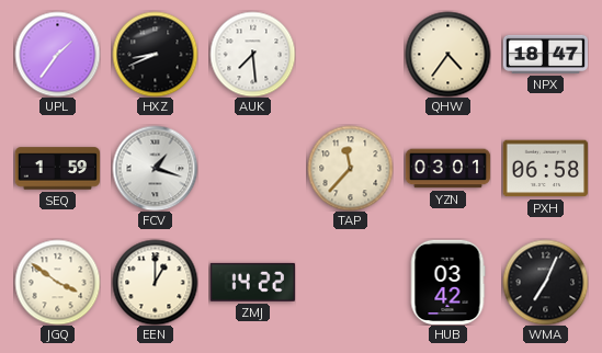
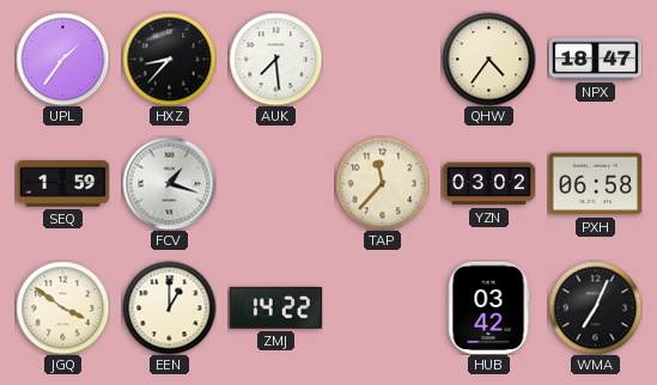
HXZ: 8:41 -> 8:37
YZN: 03:01 -> 03:02
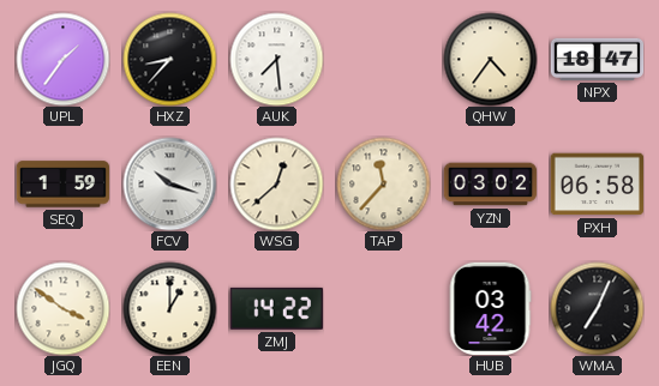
FCV: 1:18 -> 10:18
WSG: none -> 12:38
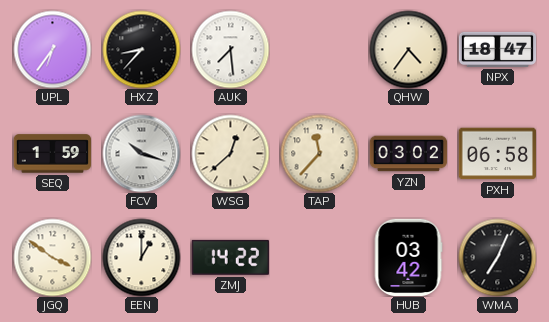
UPL: 1:36 -> 6:36
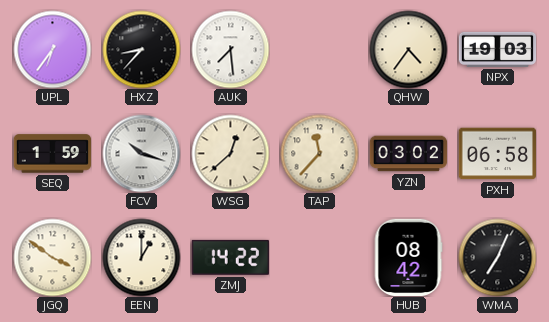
NPX: 18:47 -> 19:03
HUB: 03:42 -> 08:42
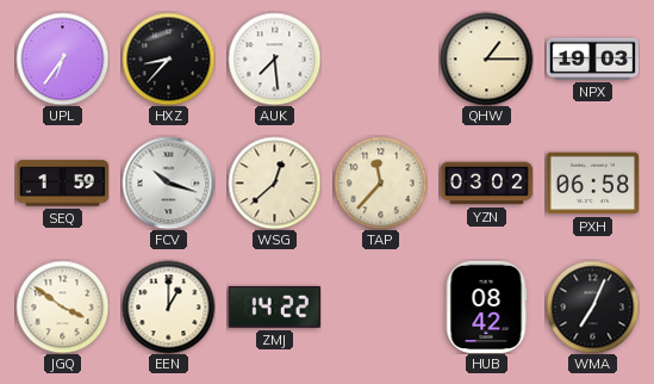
QHW: 4:36 -> 1:15
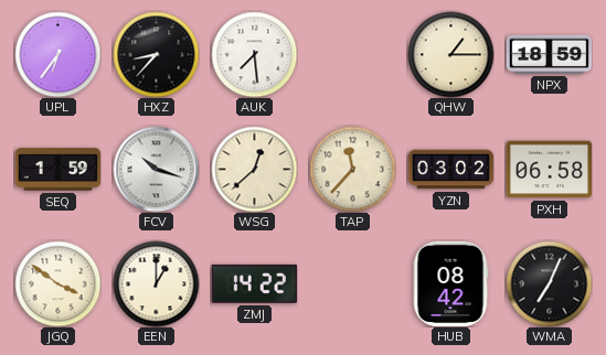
NPX: 19:03 -> 18:59
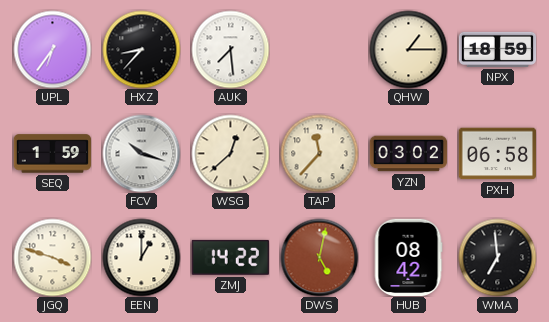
JGQ: 3:51 -> 3:48
DWS: none -> 5:02
WMA: 7:04 -> 6:59
